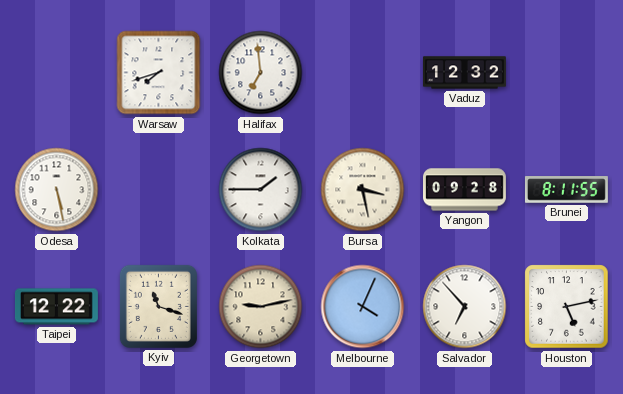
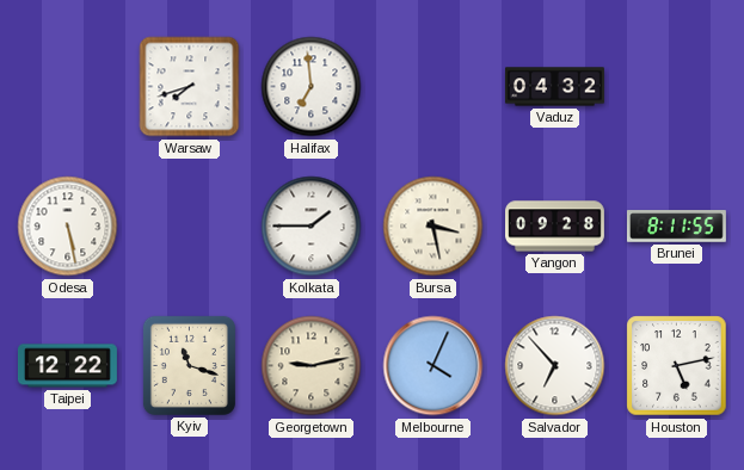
Vaduz: 12:32 -> 04:32
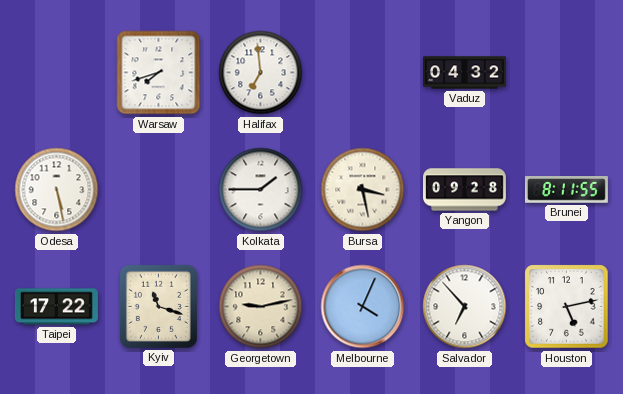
Taipei: 12:22 -> 17:22
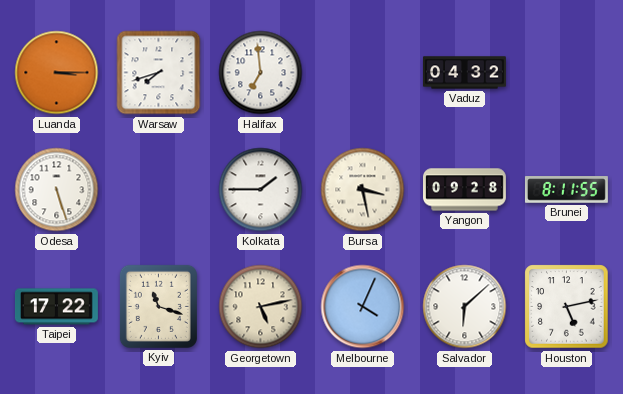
Luanda: none -> 3:15
Odesa: 5:28 -> 5:27
Georgetown: 9:13 -> 5:13
Salvador: 6:53 -> 6:08
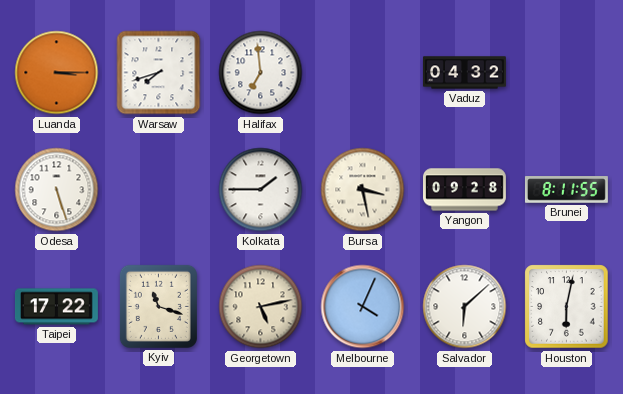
Houston: 5:13 -> 6:02
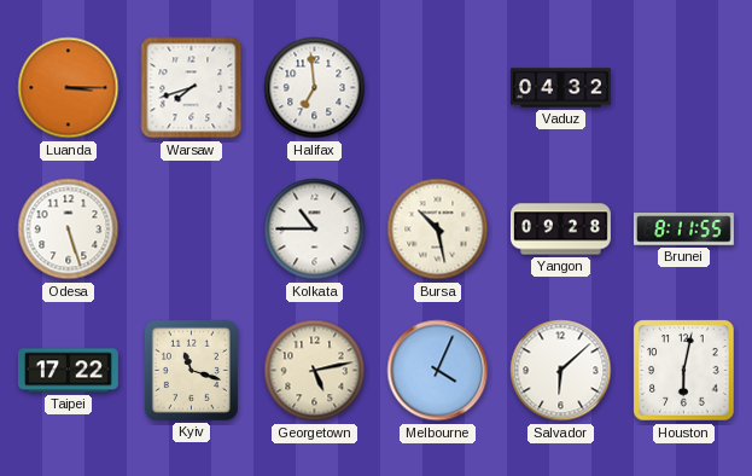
Kolkata: 1:45 -> 10:45
Bursa: 3:28 -> 10:28
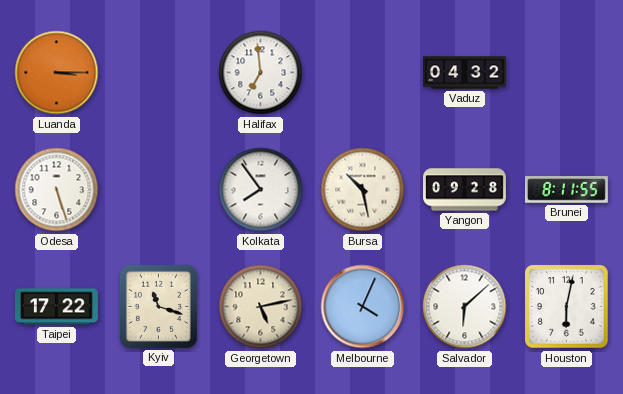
Warsaw: 7:42 -> none
Kolkata: 10:45 -> 7:54
